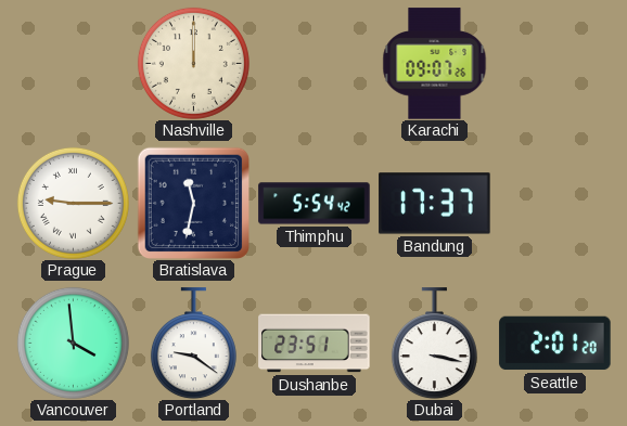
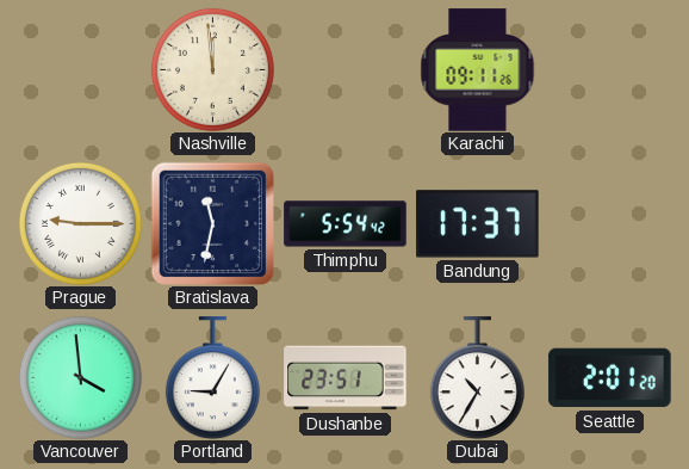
Nashville: 12:00 -> 11:59
Karachi: 09:07 -> 09:11
Portland: 9:21 -> 9:05
Dubai: 3:17 -> 10:35
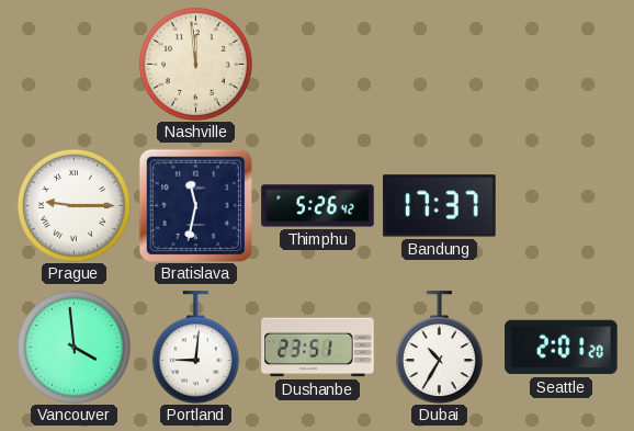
Karachi: 09:11 -> none
Thimphu: 5:54 -> 5:26
Portland: 9:05 -> 9:01
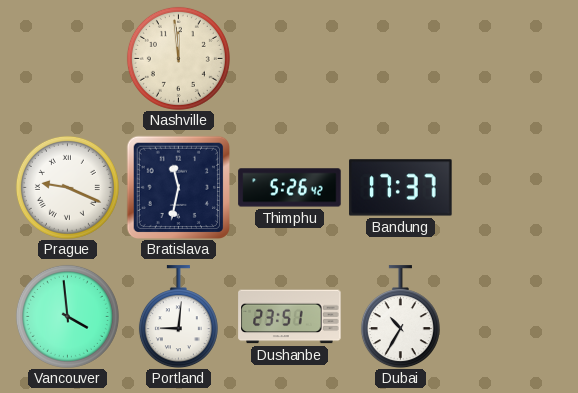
Prague: 9:15 -> 9:19
Seattle: 2:01 -> none
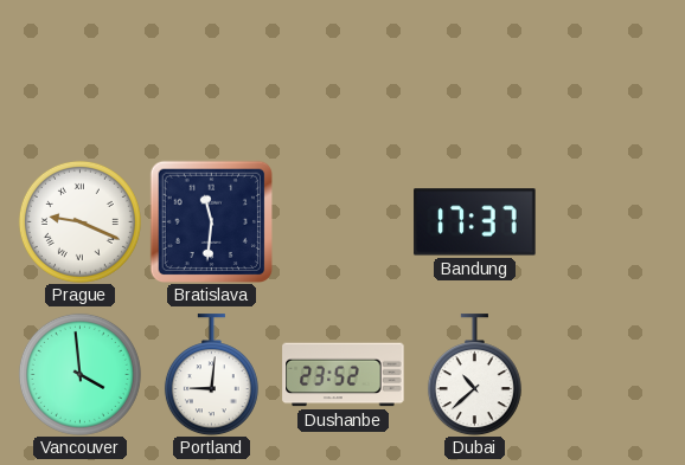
Nashville: 11:59 -> none
Bratislava: 11:32 -> 11:31
Thimphu: 5:26 -> none
Dushanbe: 23:51 -> 23:52
Dubai: 10:35 -> 10:38
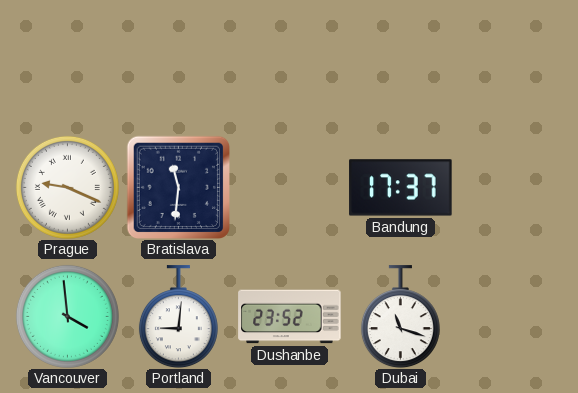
Dubai: 10:38 -> 11:18
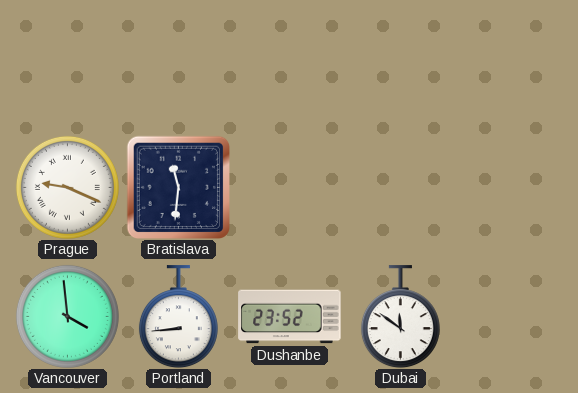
Bandung: 17:37 -> none
Portland: 9:01 -> 8:44
Dubai: 11:18 -> 11:51
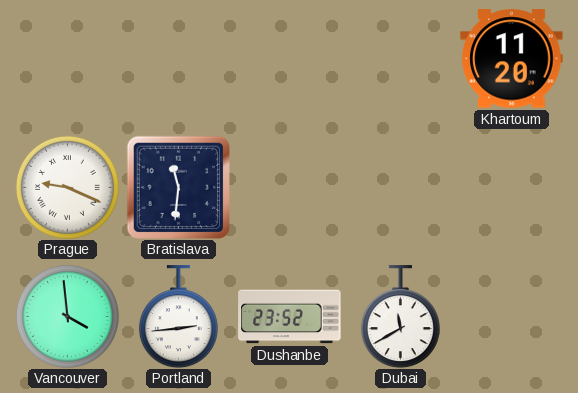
Khartoum: none -> 11:20
Portland: 8:44 -> 2:44
Dubai: 11:51 -> 11:40
